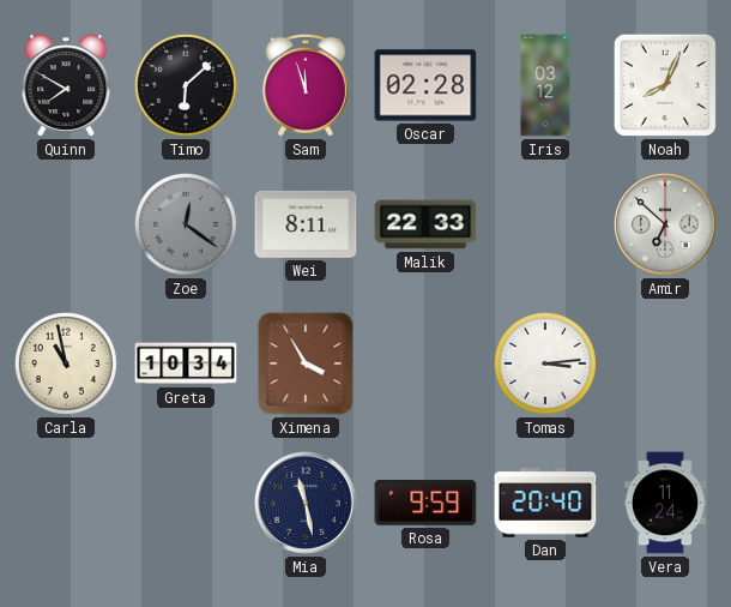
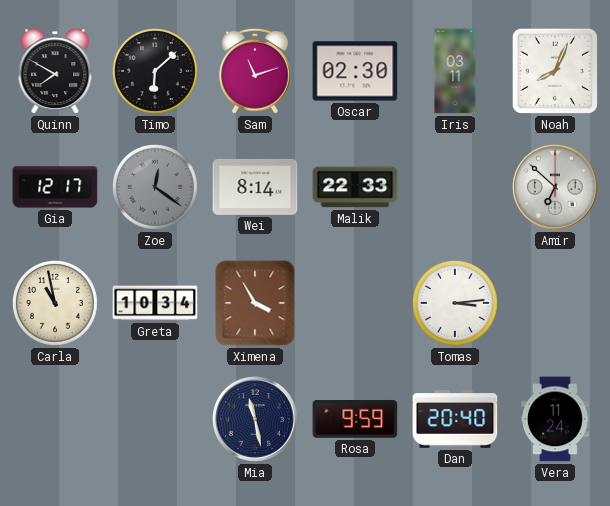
Sam: 11:57 -> 11:12
Oscar: 02:28 -> 02:30
Iris: 03:12 -> 03:11
Gia: none -> 12:17
Wei: 8:11 -> 8:14
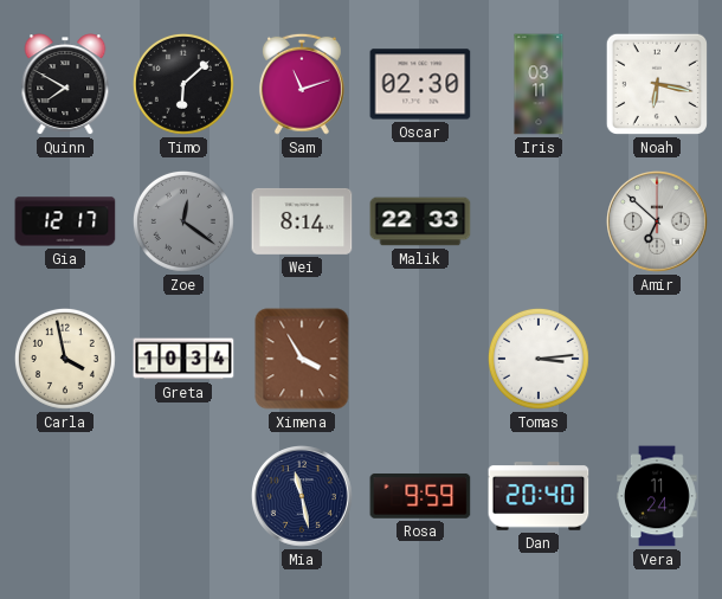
Noah: 8:04 -> 6:17
Carla: 10:58 -> 3:58
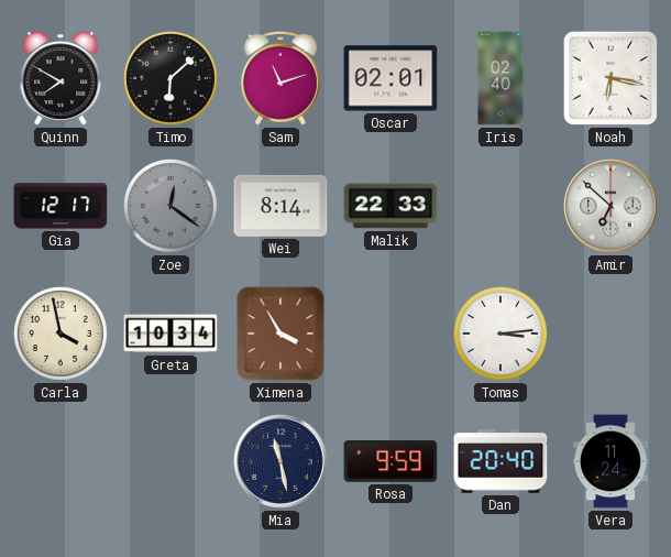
Oscar: 02:30 -> 02:01
Iris: 03:11 -> 02:40
